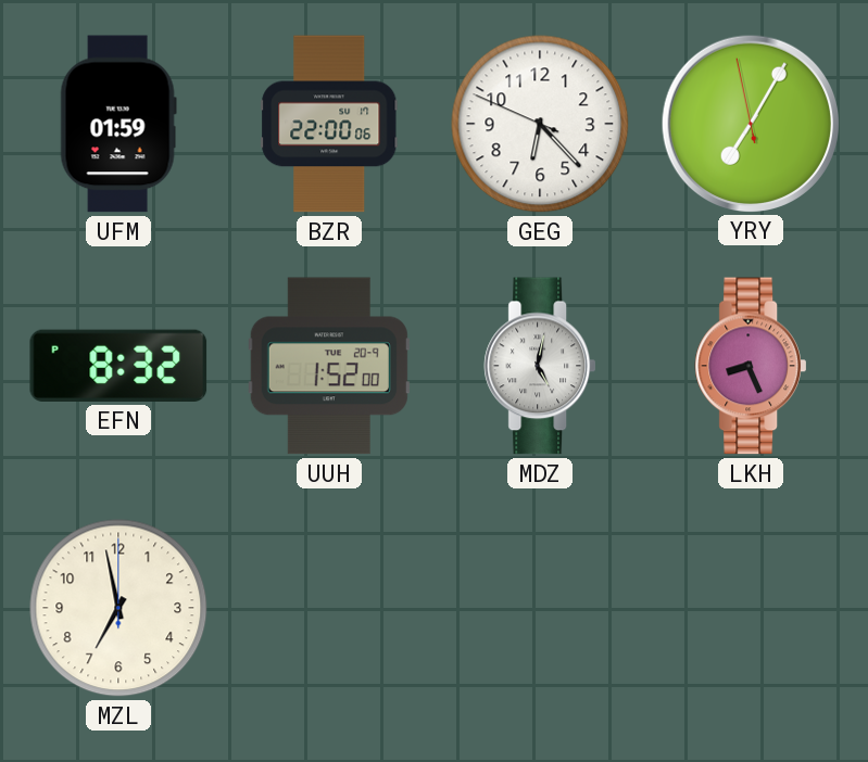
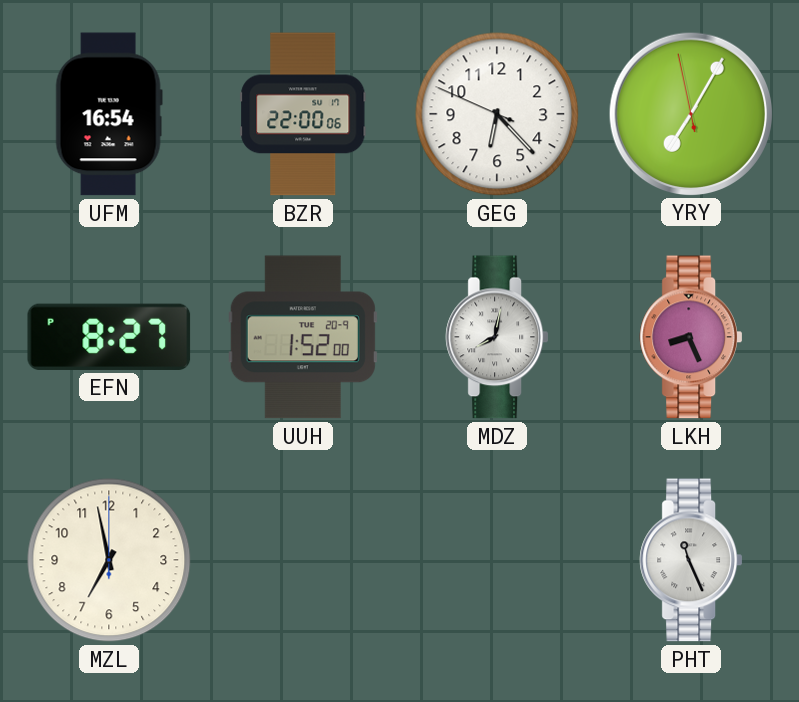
UFM: 01:59 -> 16:54
EFN: 8:32 -> 8:27
MDZ: 5:02 -> 8:02
PHT: none -> 11:26
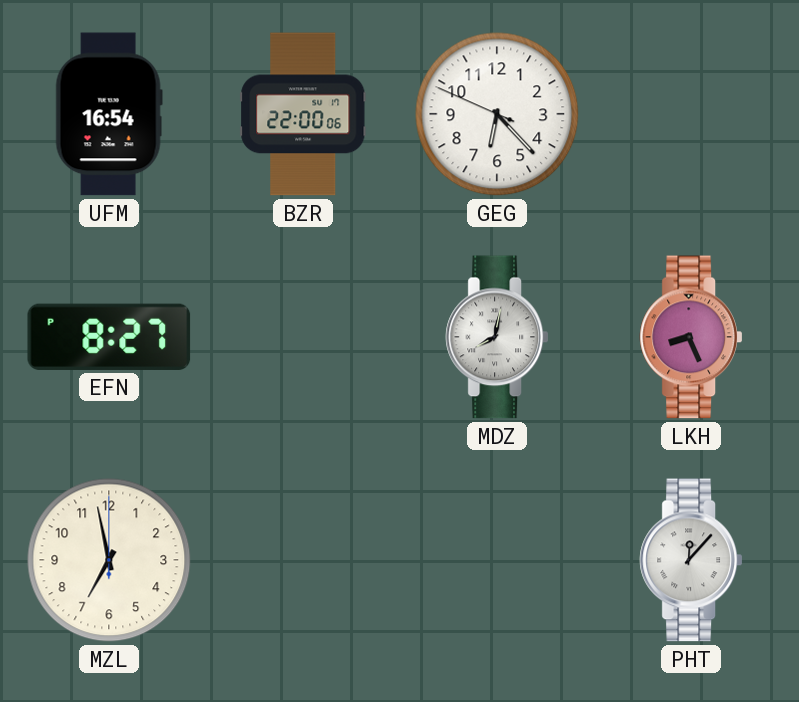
YRY: 7:04 -> none
UUH: 1:52 -> none
PHT: 11:26 -> 12:07
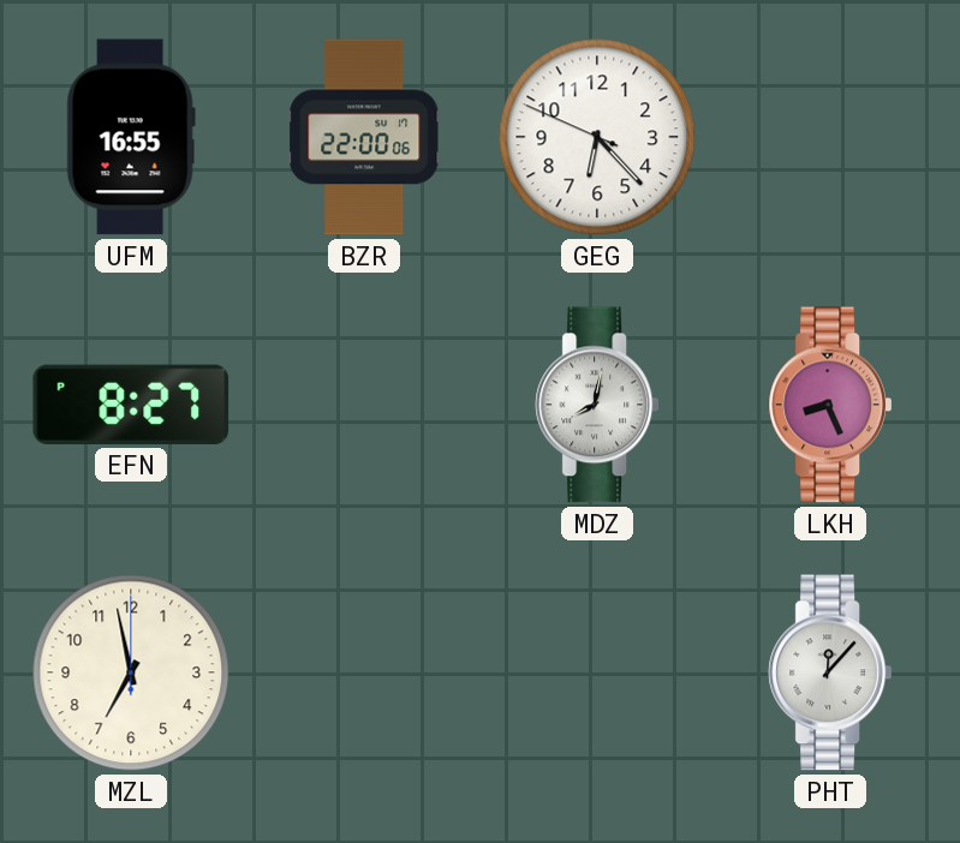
UFM: 16:54 -> 16:55
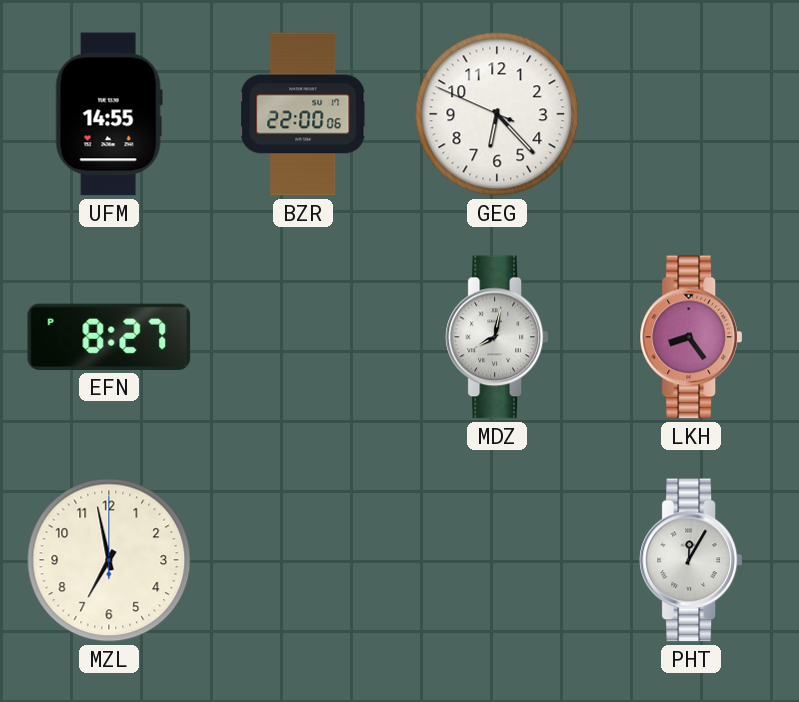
UFM: 16:55 -> 14:55
LKH: 8:26 -> 8:24
PHT: 12:07 -> 12:05
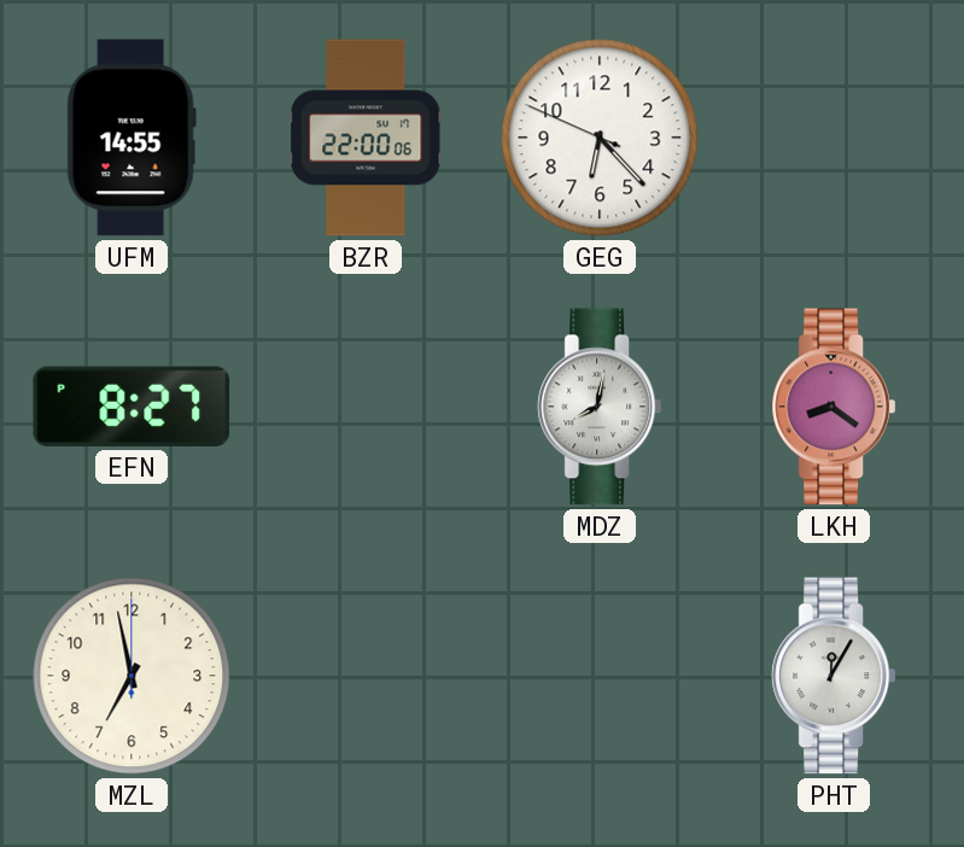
LKH: 8:24 -> 8:21
